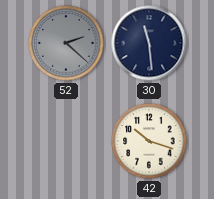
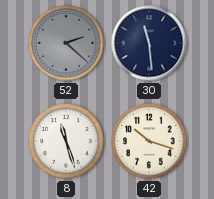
8: none -> 11:27
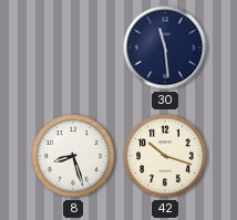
52: 2:22 -> none
8: 11:27 -> 8:27
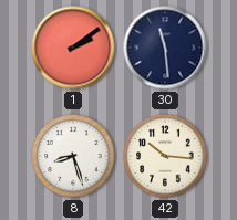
1: none -> 2:09
42: 10:18 -> 10:16
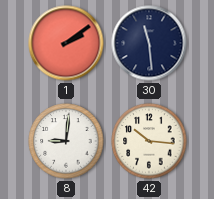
8: 8:27 -> 9:01
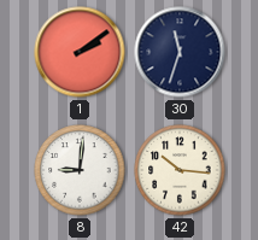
30: 11:29 -> 11:33
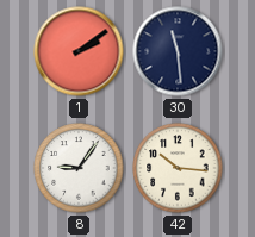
30: 11:33 -> 11:29
8: 9:01 -> 9:06
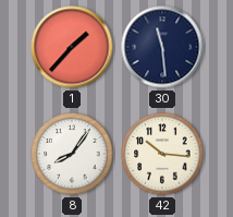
1: 2:09 -> 1:37
8: 9:06 -> 8:06
